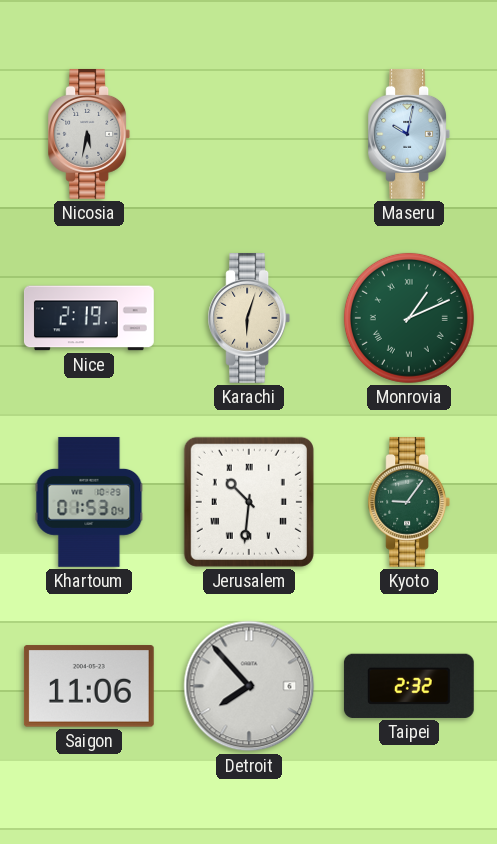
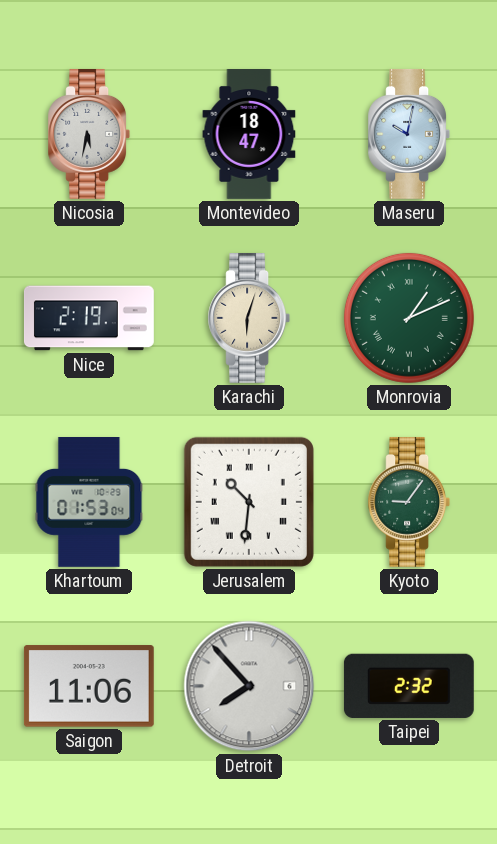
Montevideo: none -> 18:47
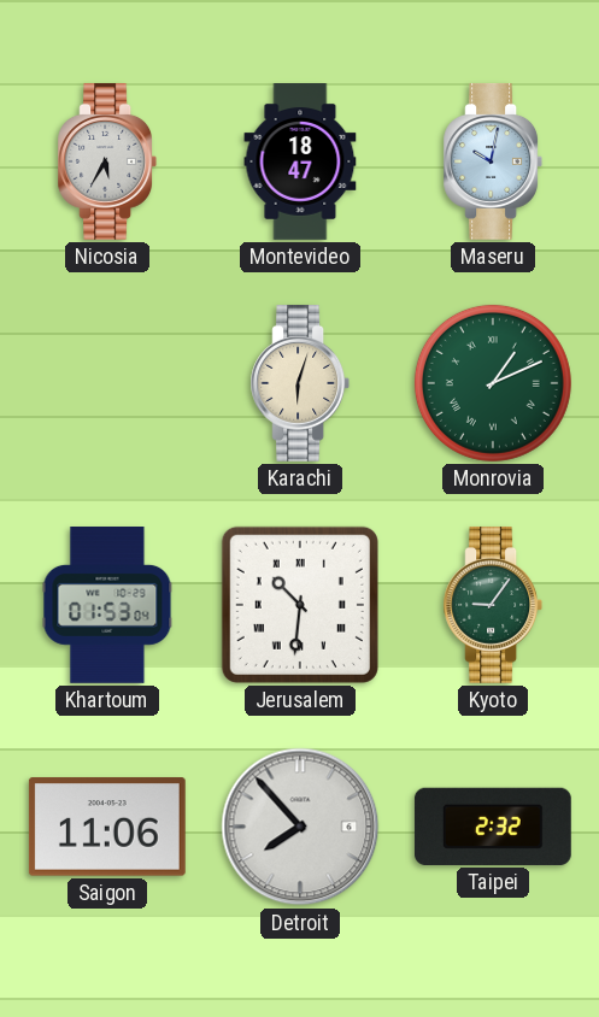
Nicosia: 5:32 -> 5:35
Nice: 2:19 -> none
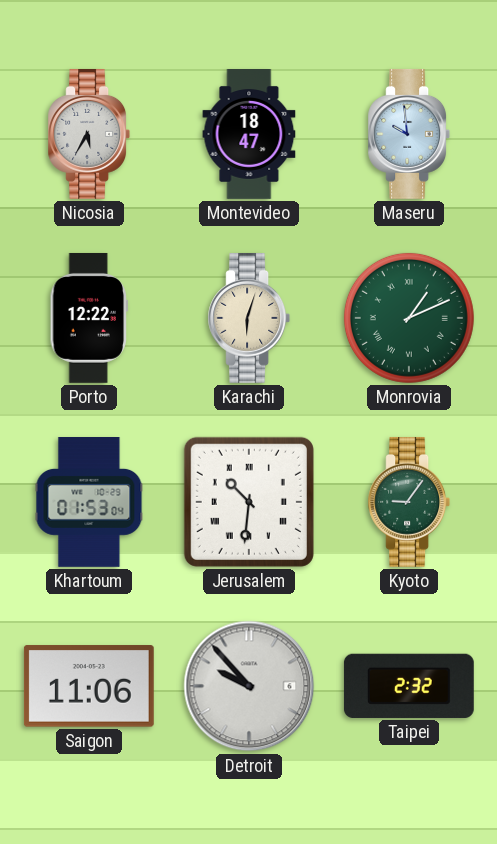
Maseru: 10:02 -> 9:59
Porto: none -> 12:22
Detroit: 7:53 -> 9:53
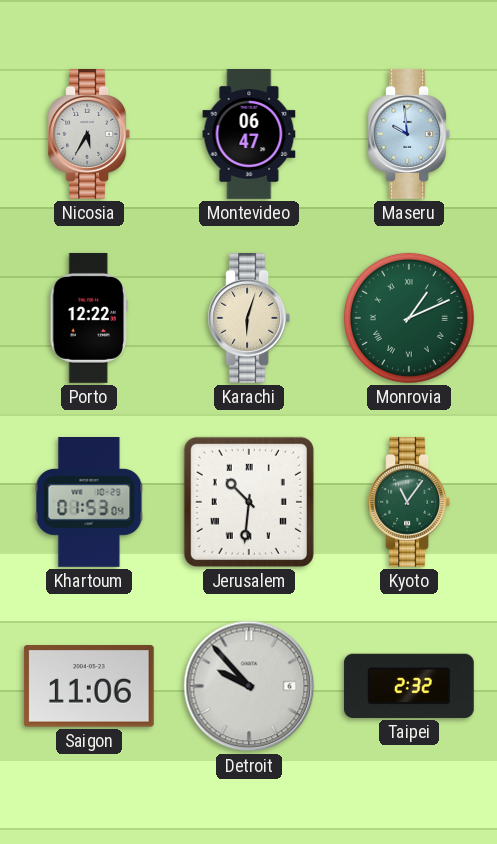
Montevideo: 18:47 -> 06:47
Kyoto: 9:06 -> 11:06
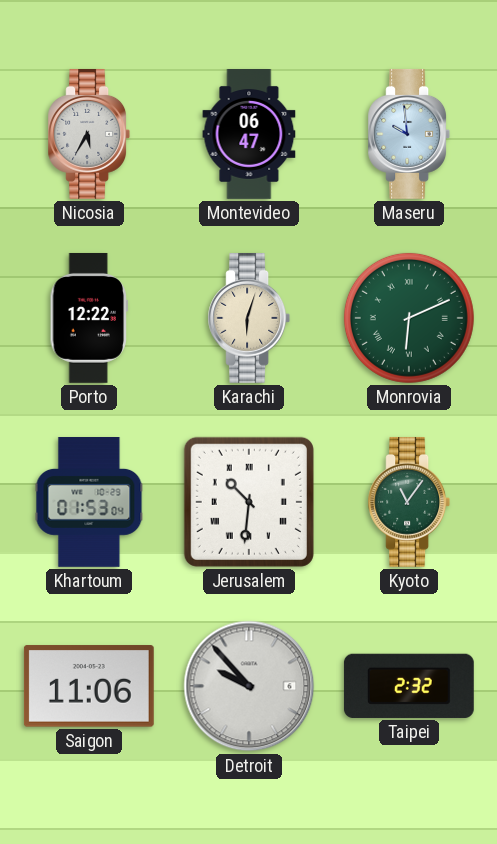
Monrovia: 1:11 -> 6:11
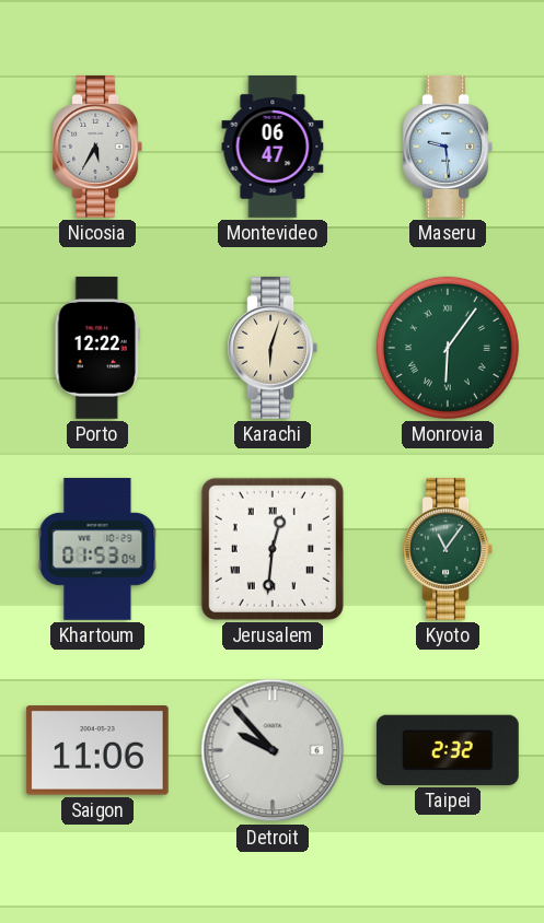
Maseru: 9:59 -> 9:29
Monrovia: 6:11 -> 6:06
Jerusalem: 10:31 -> 12:31
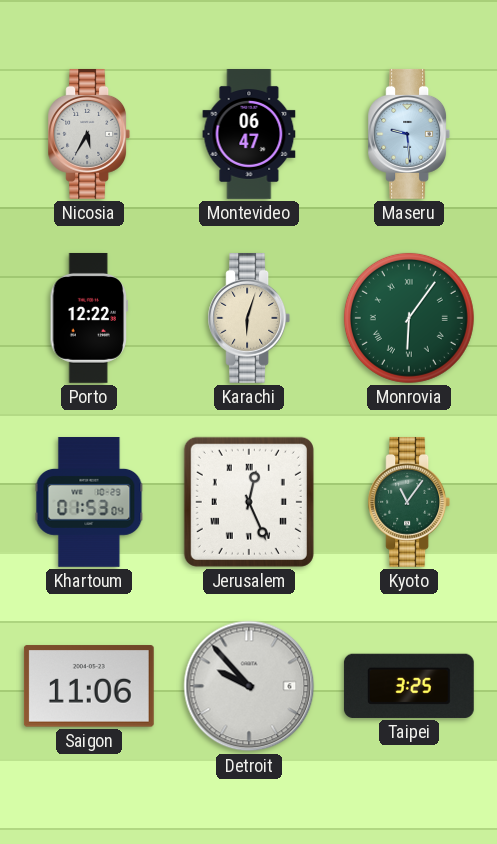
Jerusalem: 12:31 -> 12:26
Taipei: 2:32 -> 3:25
